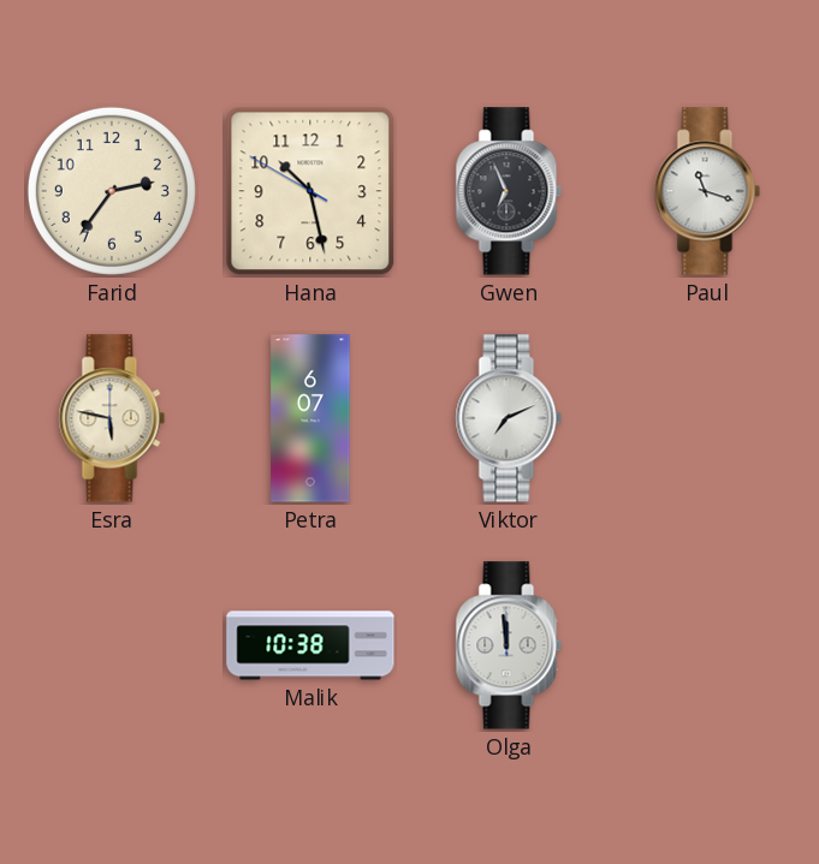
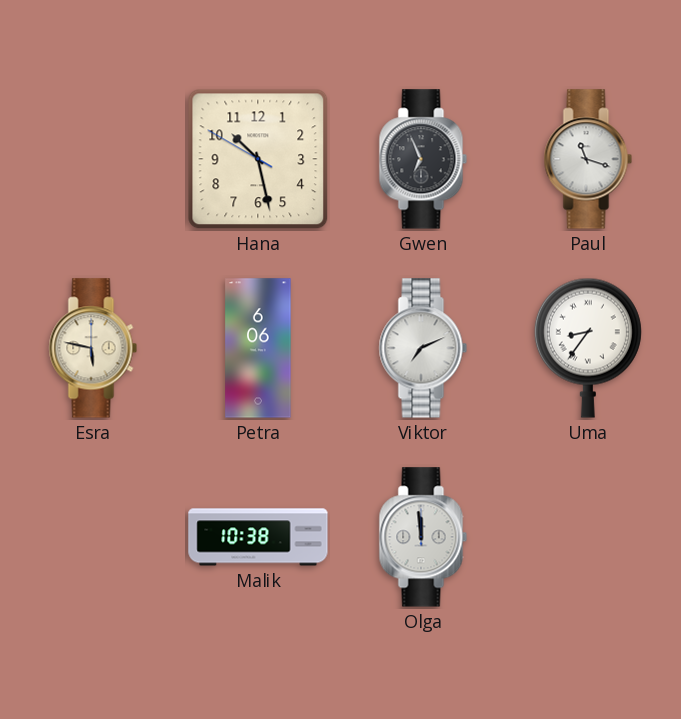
Farid: 2:36 -> none
Petra: 6:07 -> 6:06
Uma: none -> 8:36
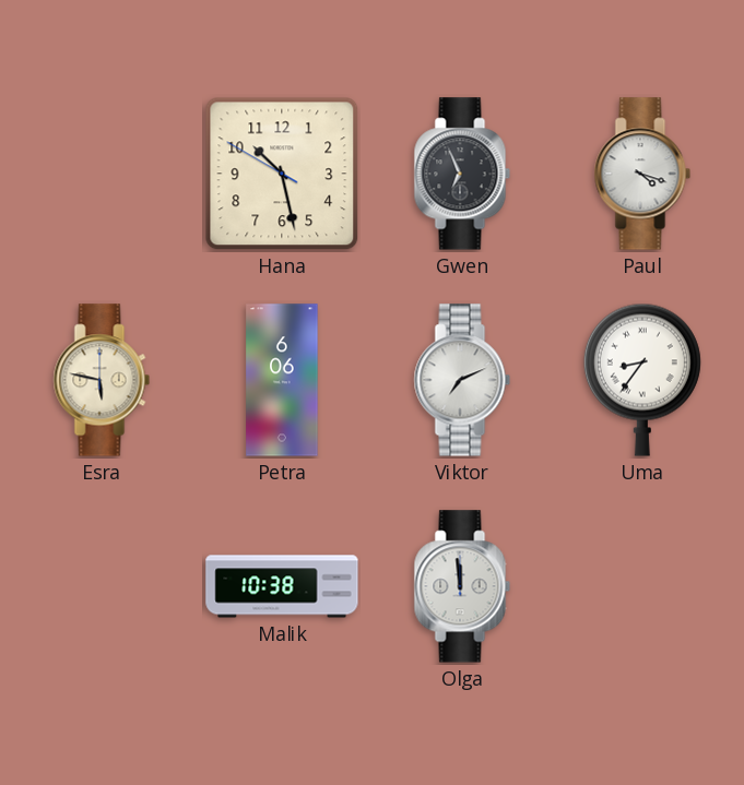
Paul: 11:18 -> 4:18
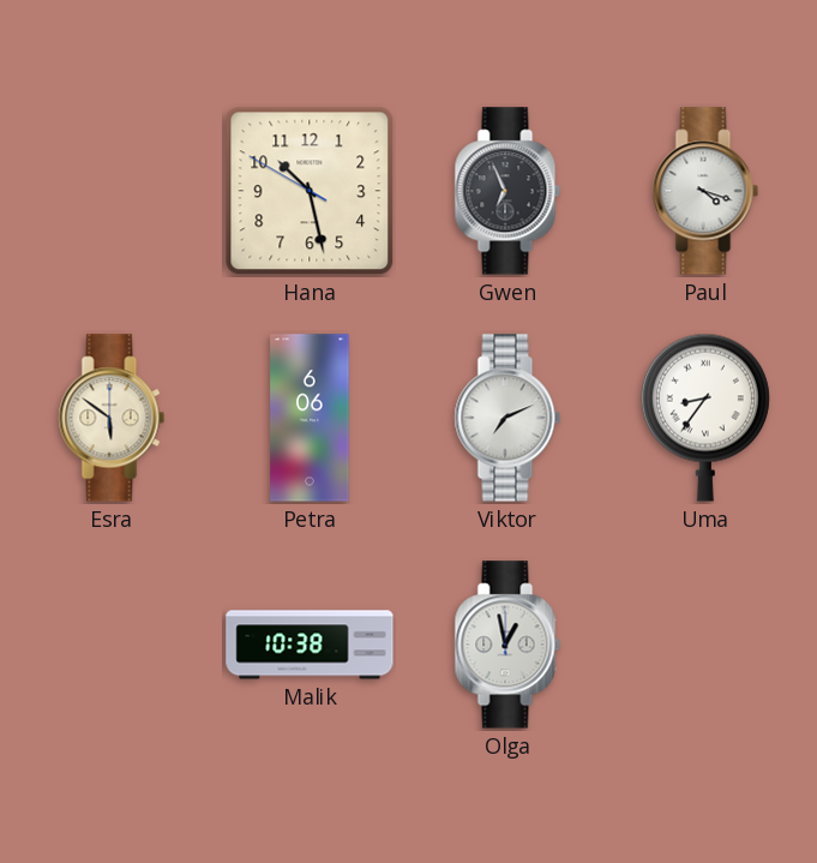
Esra: 5:47 -> 5:51
Olga: 11:59 -> 12:58
